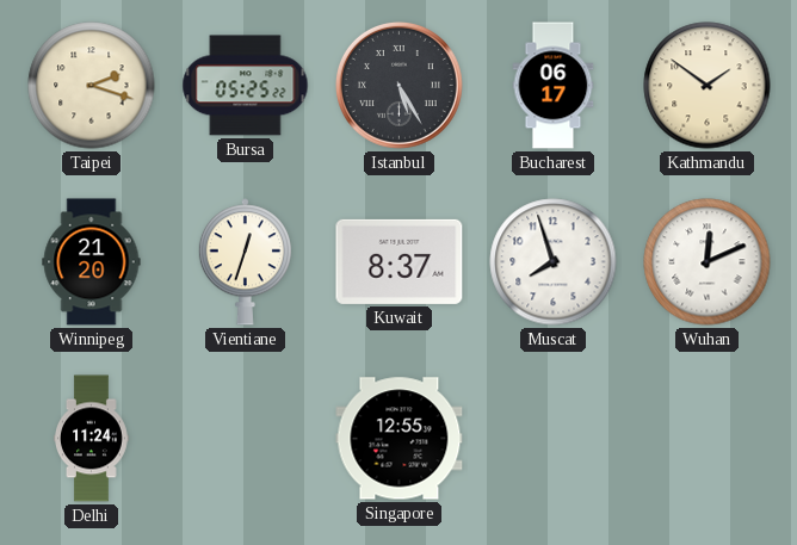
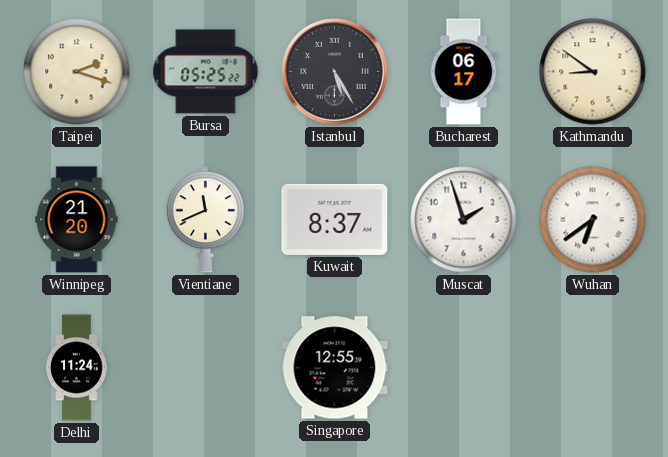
Kathmandu: 1:51 -> 8:51
Vientiane: 12:33 -> 11:41
Muscat: 7:57 -> 1:57
Wuhan: 12:11 -> 6:39
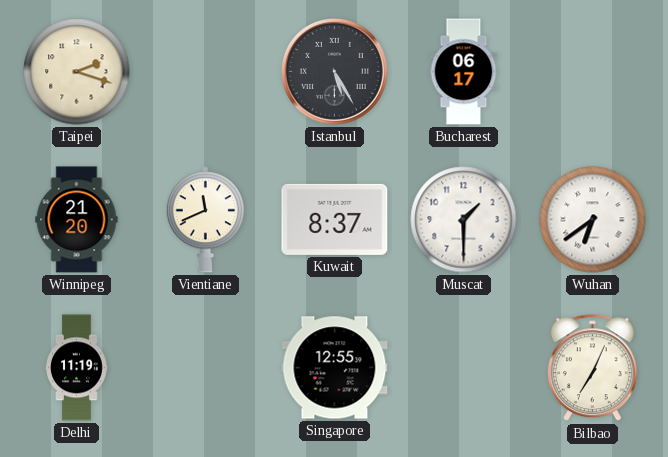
Bursa: 05:25 -> none
Kathmandu: 8:51 -> none
Muscat: 1:57 -> 1:30
Delhi: 11:24 -> 11:19
Bilbao: none -> 7:04
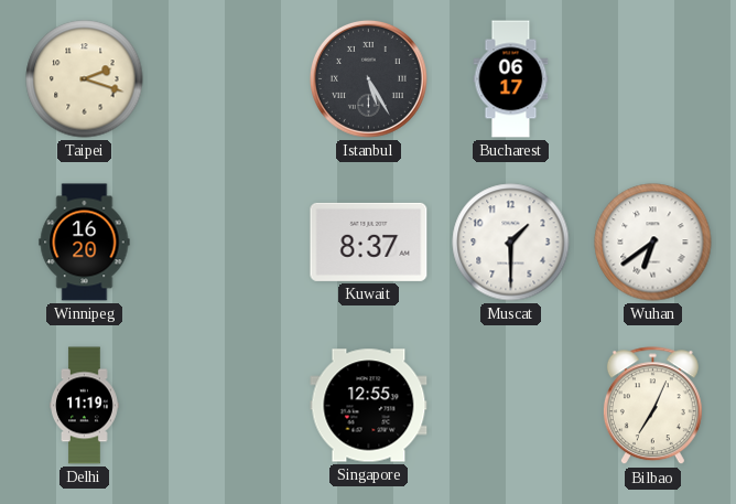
Winnipeg: 21:20 -> 16:20
Vientiane: 11:41 -> none
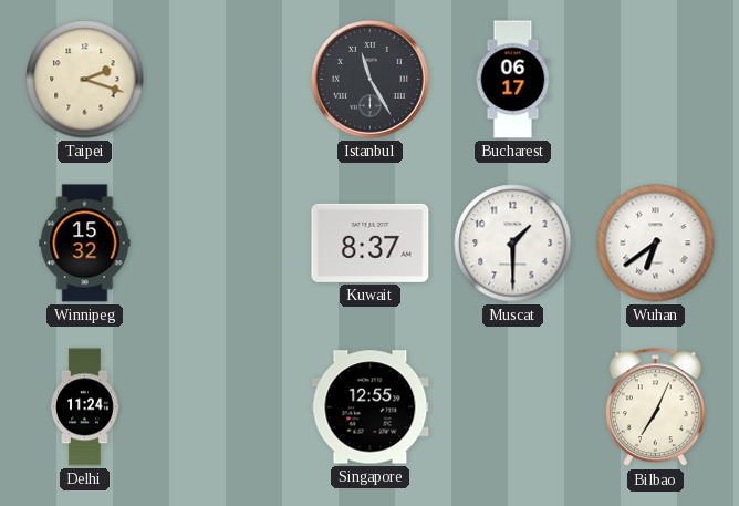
Istanbul: 5:25 -> 11:25
Winnipeg: 16:20 -> 15:32
Delhi: 11:19 -> 11:24
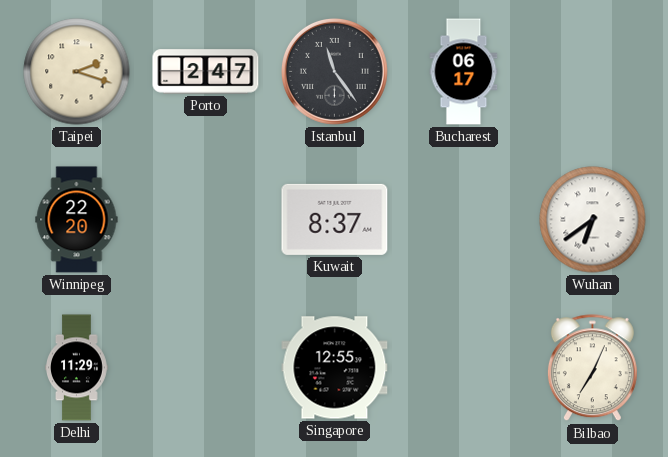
Porto: none -> 2:47
Istanbul: 11:25 -> 11:24
Winnipeg: 15:32 -> 22:20
Muscat: 1:30 -> none
Delhi: 11:24 -> 11:29
